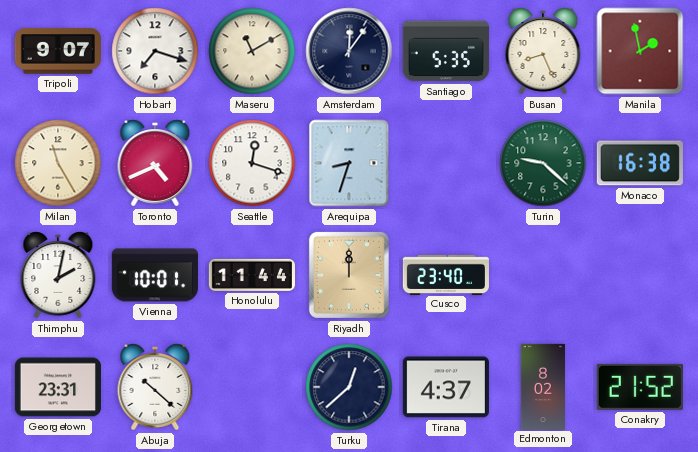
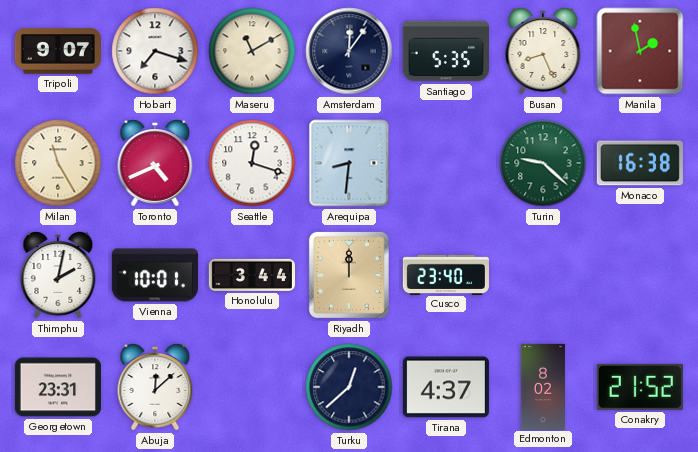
Arequipa: 8:33 -> 8:31
Honolulu: 11:44 -> 3:44
Abuja: 10:22 -> 12:08
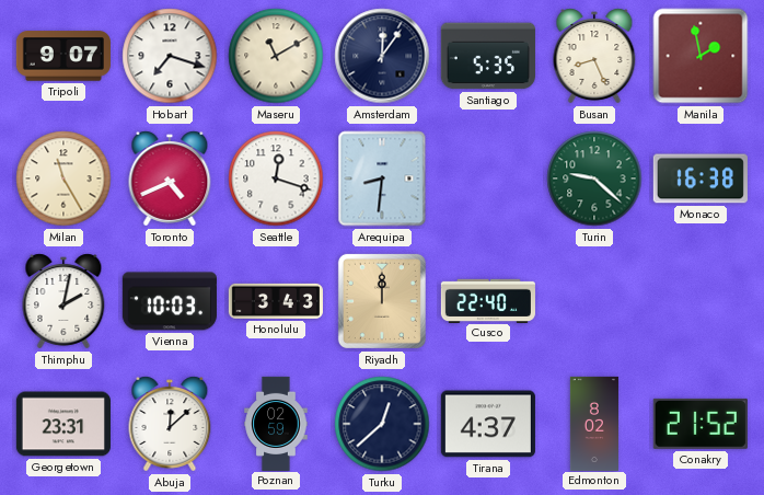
Vienna: 10:01 -> 10:03
Honolulu: 3:44 -> 3:43
Cusco: 23:40 -> 22:40
Poznan: none -> 02:59
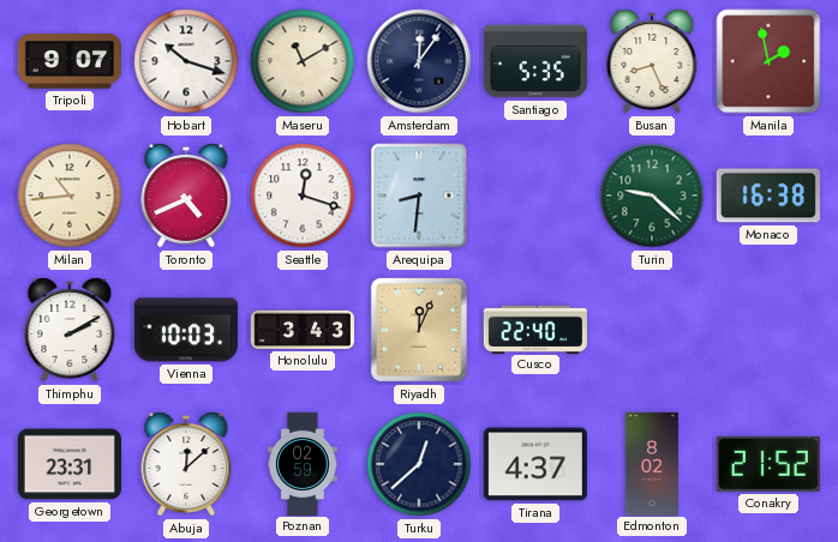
Hobart: 7:18 -> 10:18
Milan: 11:25 -> 10:44
Thimphu: 2:02 -> 2:10
Riyadh: 12:00 -> 12:04
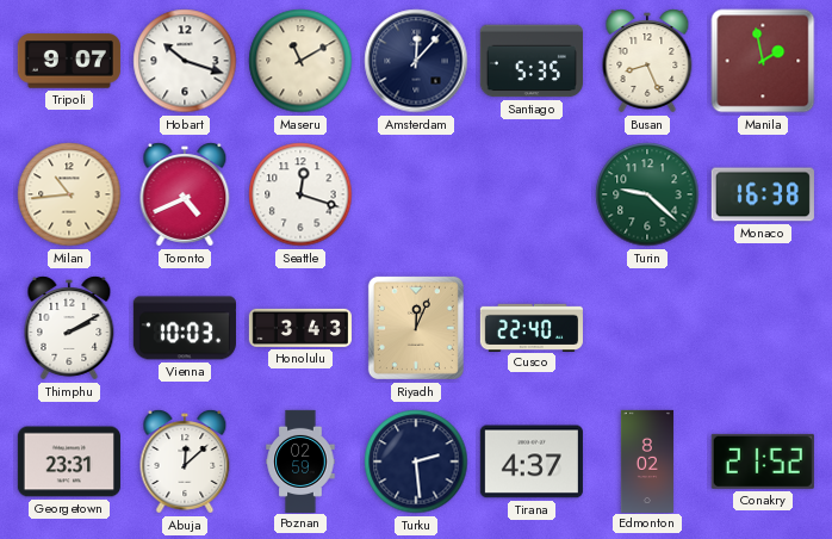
Amsterdam: 12:06 -> 12:07
Arequipa: 8:31 -> none
Turku: 12:38 -> 2:29
